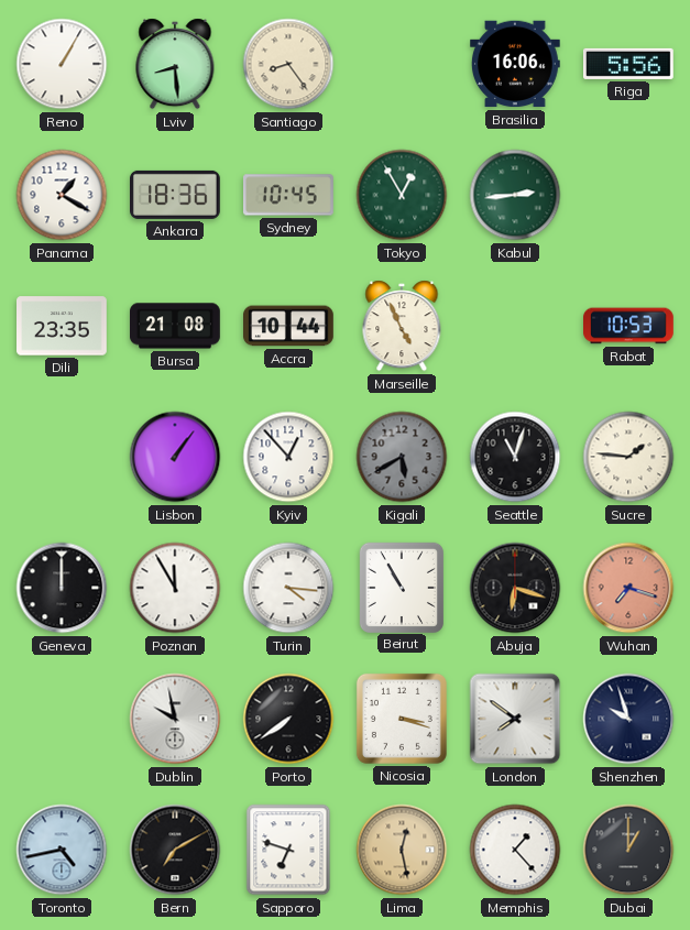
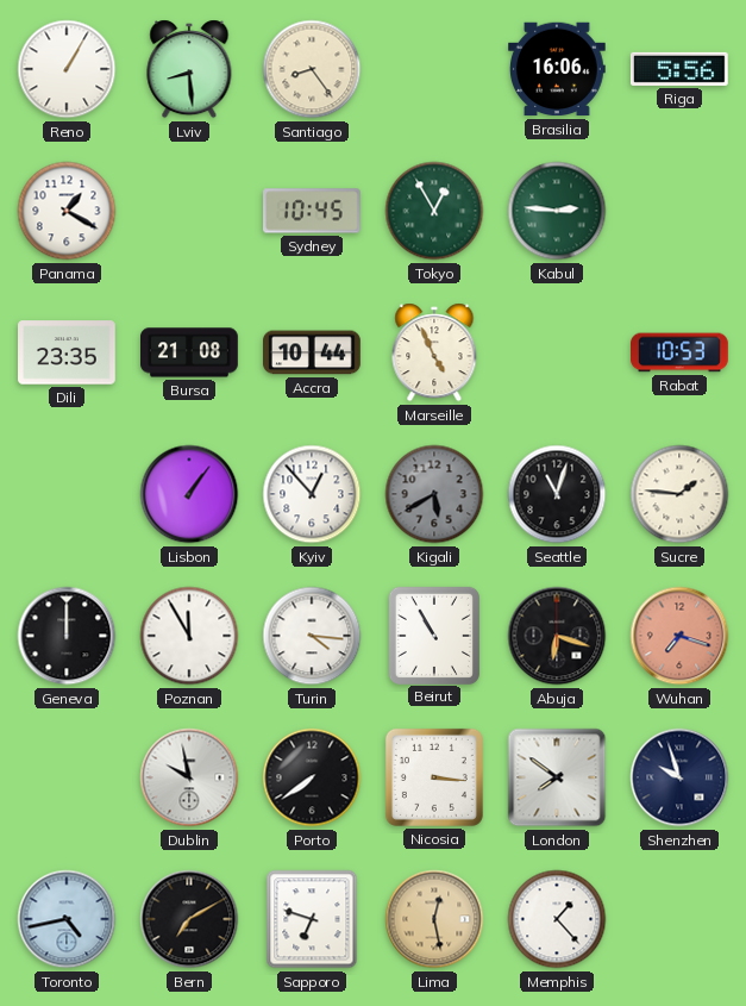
Ankara: 18:36 -> none
Kabul: 2:44 -> 2:46
Nicosia: 3:18 -> 3:16
Dubai: 1:00 -> none
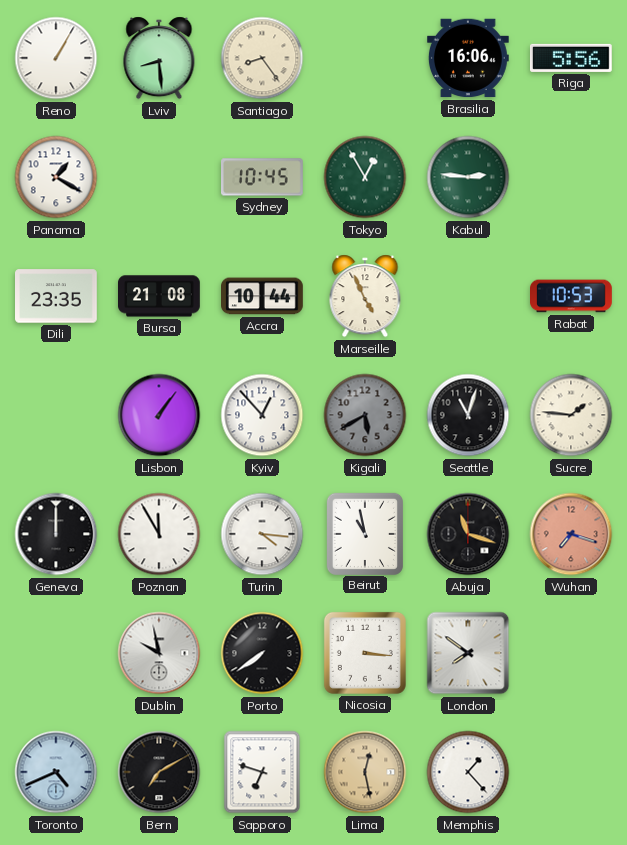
Beirut: 10:55 -> 10:58
Abuja: 6:18 -> 11:18
Shenzhen: 9:57 -> none
Toronto: 4:43 -> 4:41
